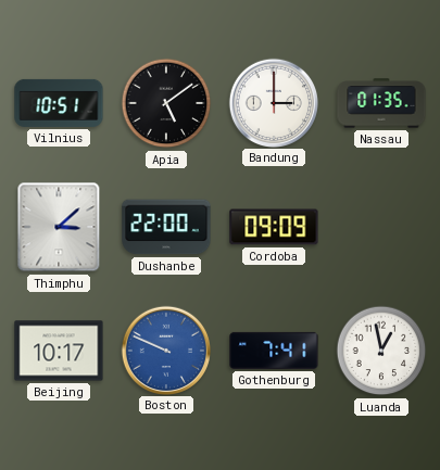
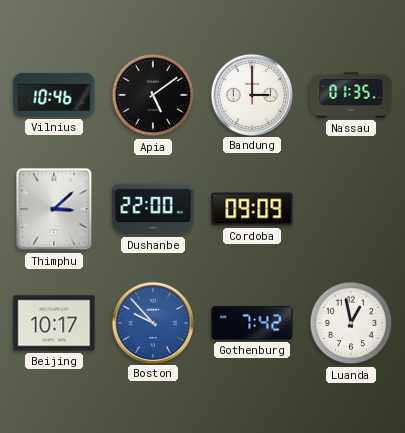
Vilnius: 10:51 -> 10:46
Boston: 9:49 -> 9:53
Gothenburg: 7:41 -> 7:42
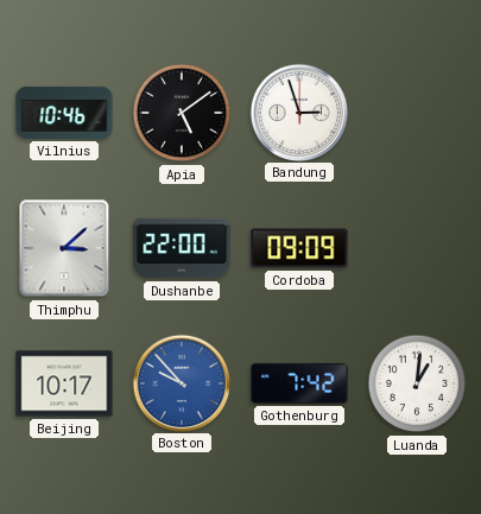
Bandung: 3:00 -> 2:57
Nassau: 01:35 -> none
Luanda: 12:58 -> 1:01
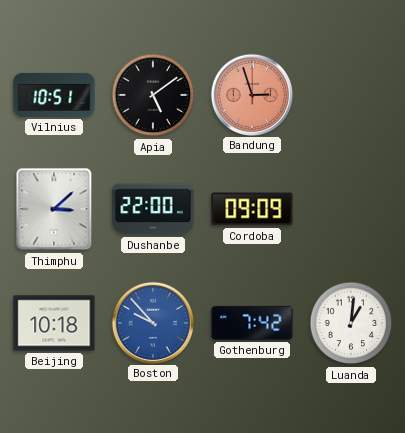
Vilnius: 10:46 -> 10:51
Bandung dial: white -> salmon
Beijing: 10:17 -> 10:18
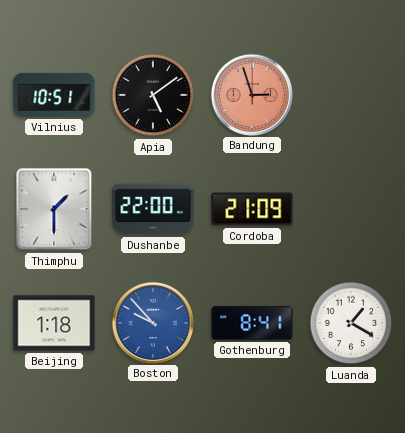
Thimphu: 3:08 -> 1:30
Cordoba: 09:09 -> 21:09
Beijing: 10:18 -> 1:18
Gothenburg: 7:42 -> 8:41
Luanda: 1:01 -> 1:20
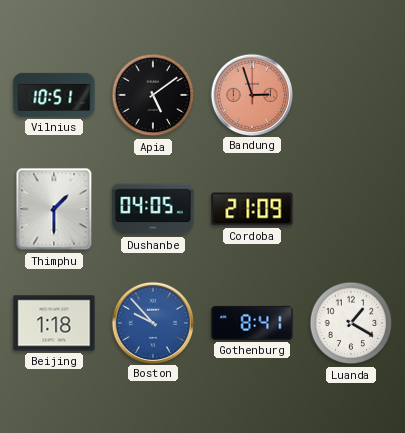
Dushanbe: 22:00 -> 04:05
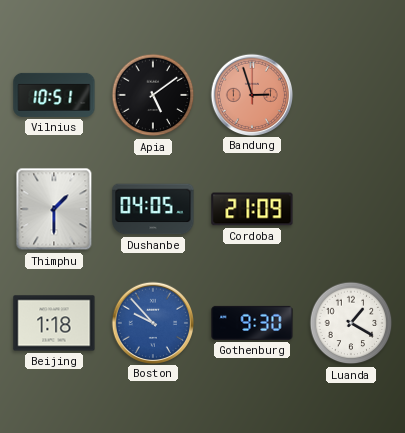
Gothenburg: 8:41 -> 9:30
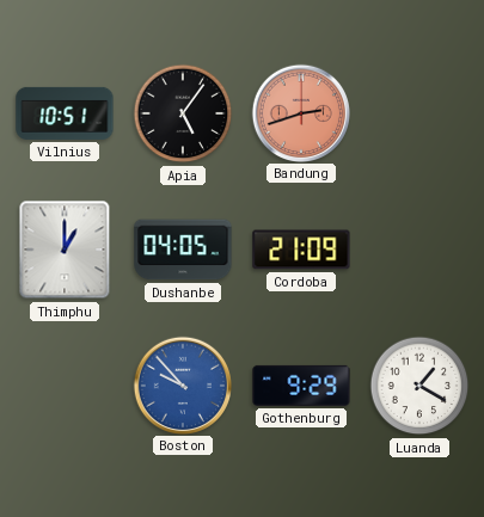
Apia: 5:09 -> 5:06
Bandung: 2:57 -> 2:42
Thimphu: 1:30 -> 1:00
Beijing: 1:18 -> none
Gothenburg: 9:30 -> 9:29
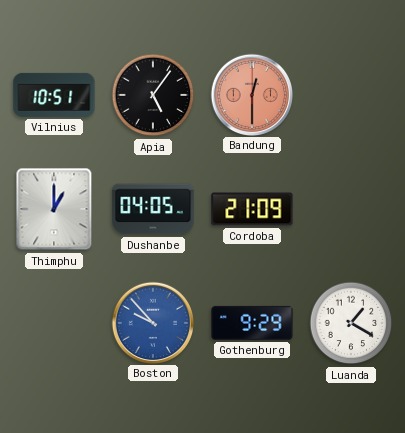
Bandung: 2:42 -> 12:30
